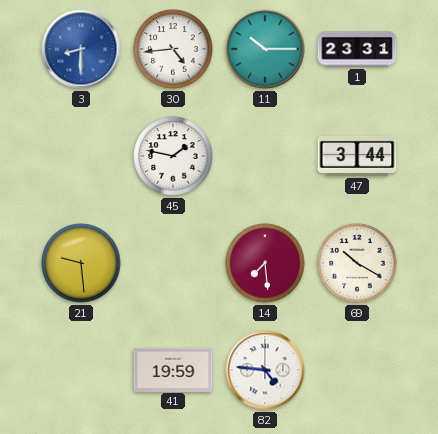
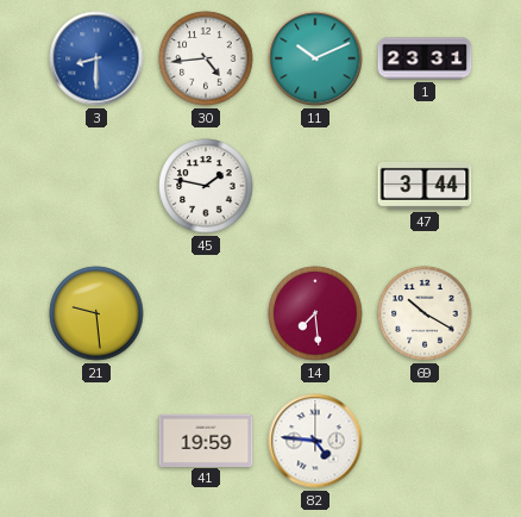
11: 10:15 -> 10:11
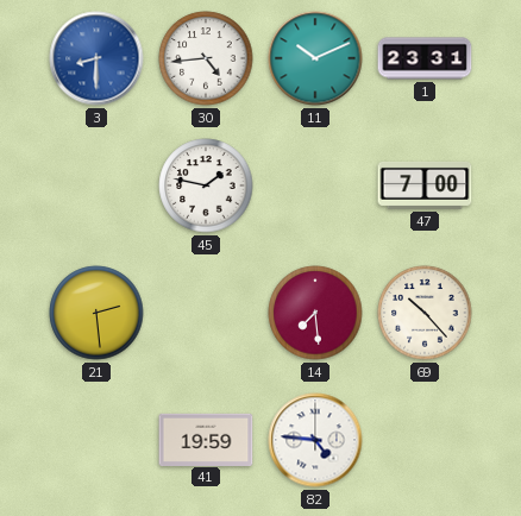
47: 3:44 -> 7:00
21: 9:29 -> 2:29
69: 10:20 -> 10:23
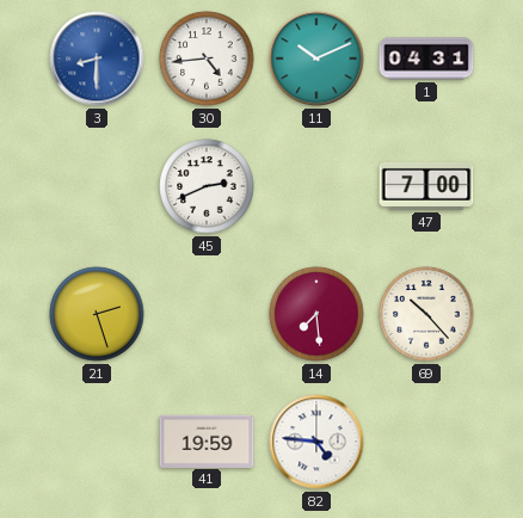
1: 23:31 -> 04:31
45: 1:47 -> 2:41
21: 2:29 -> 2:27
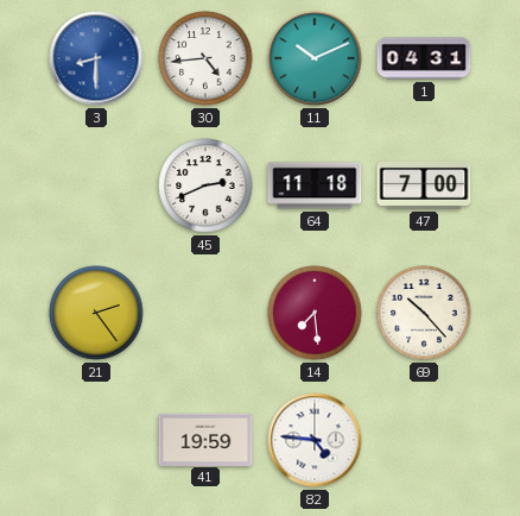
64: none -> 11:18
21: 2:27 -> 2:24
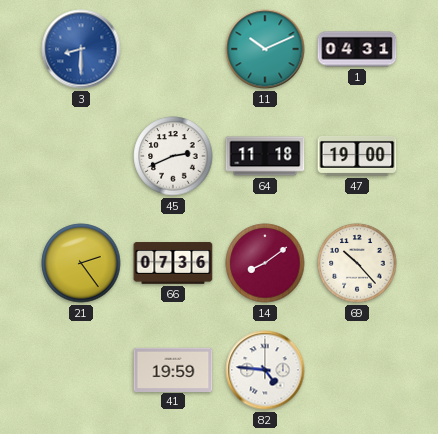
30: 4:44 -> none
47: 7:00 -> 19:00
66: none -> 07:36
14: 7:29 -> 8:09
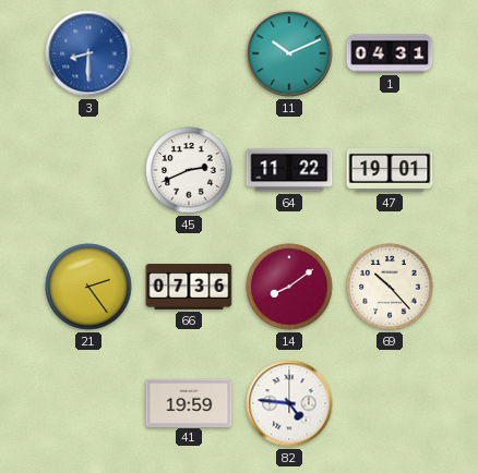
64: 11:18 -> 11:22
47: 19:00 -> 19:01
